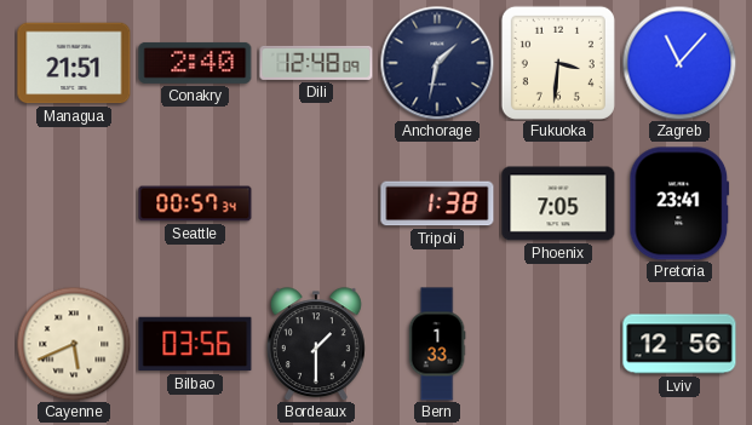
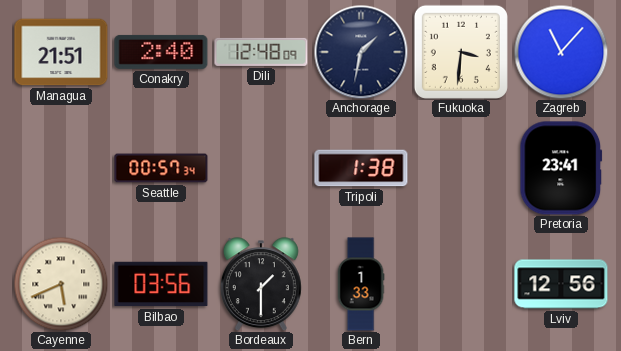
Phoenix: 7:05 -> none
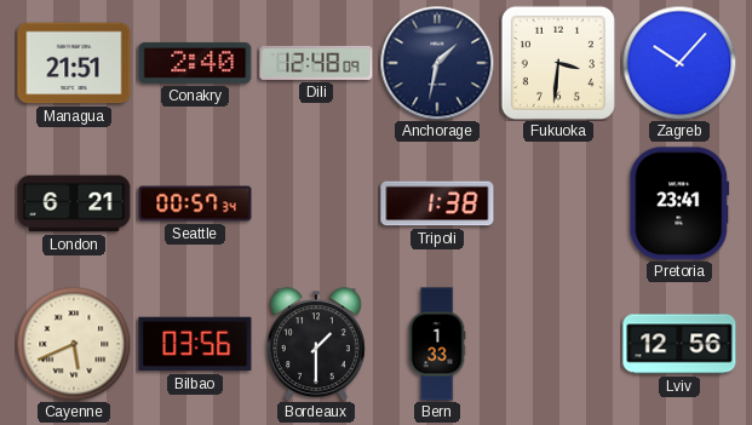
Zagreb: 11:07 -> 10:07
London: none -> 6:21
